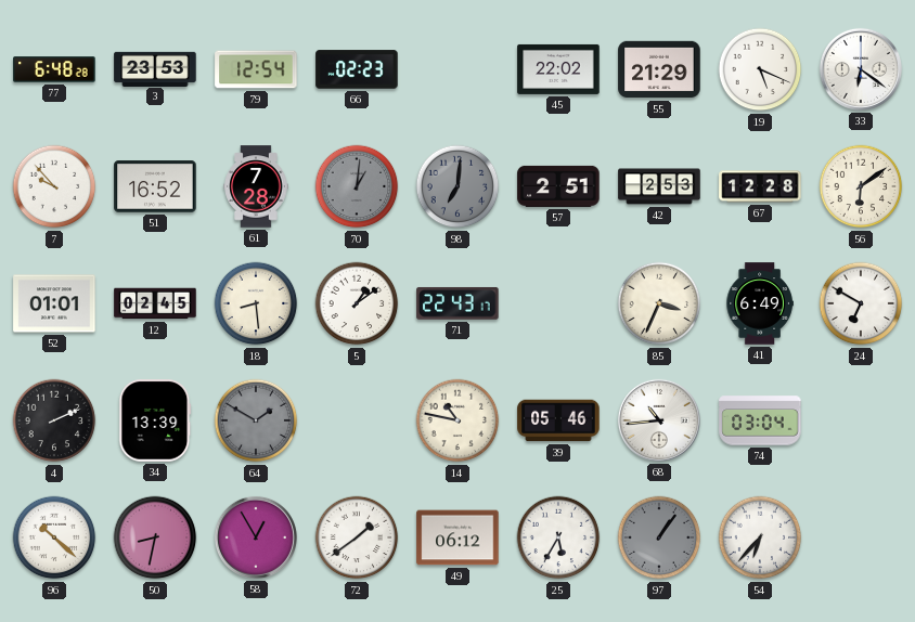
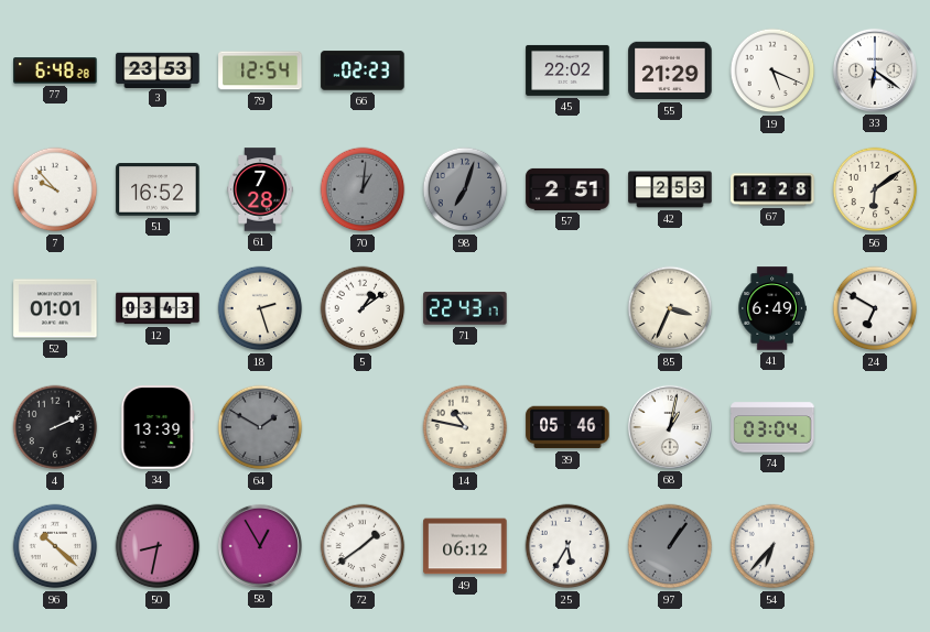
98: 7:01 -> 7:03
12: 02:45 -> 03:43
18: 8:29 -> 2:27
68: 10:44 -> 1:02
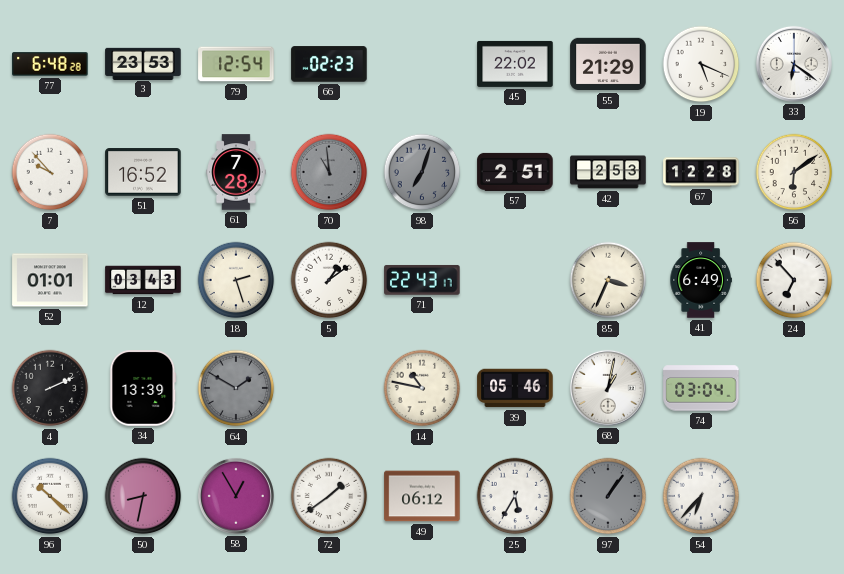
70: 1:01 -> 10:59
24: 6:50 -> 6:53
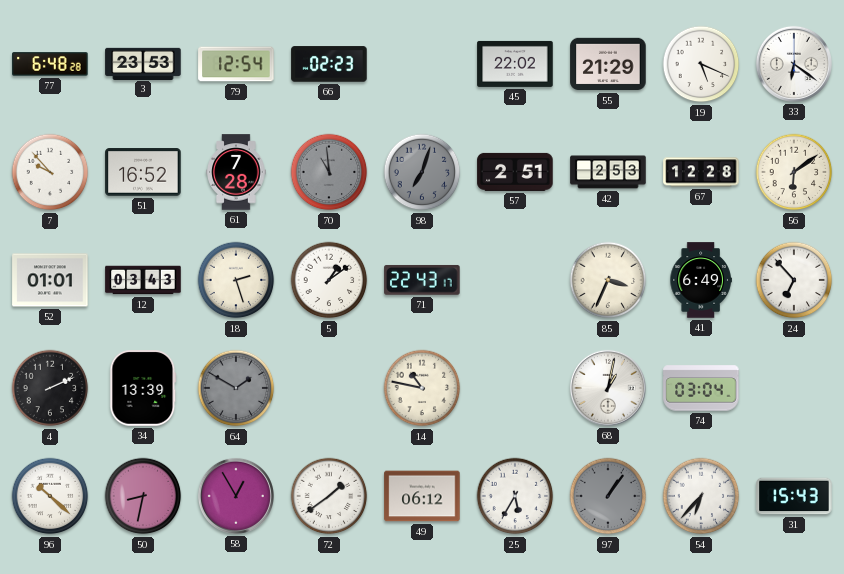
39: 05:46 -> none
31: none -> 15:43
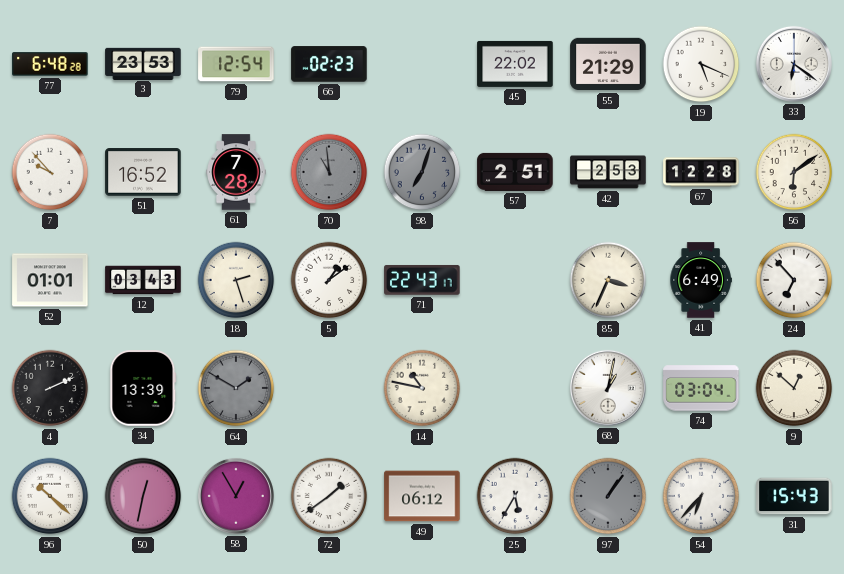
9: none -> 12:52
50: 8:32 -> 12:32
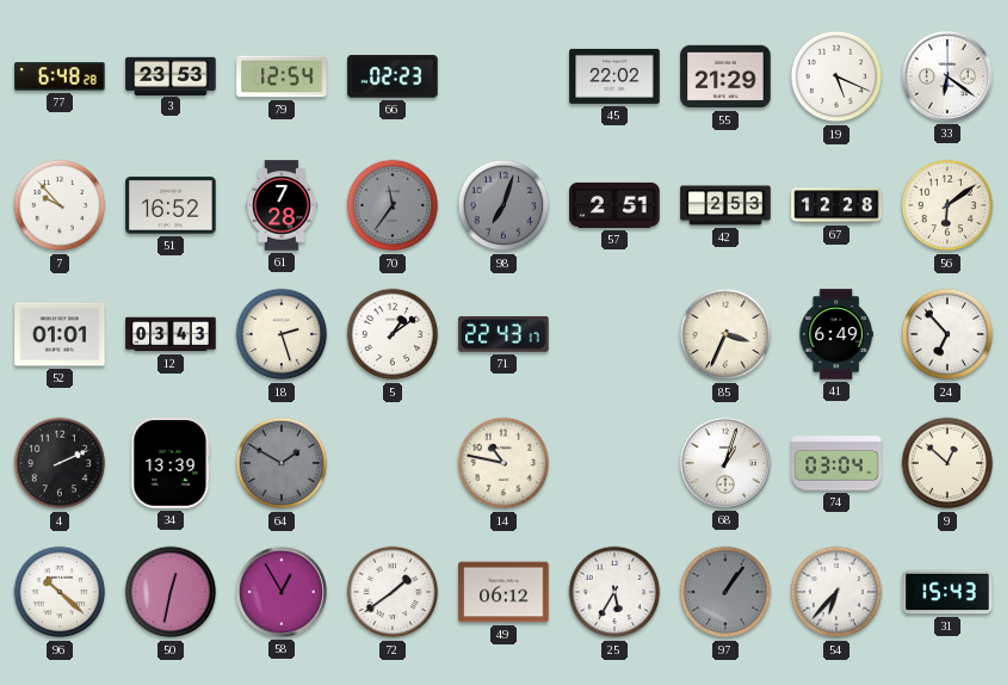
70: 10:59 -> 11:36
68: 1:02 -> 1:03
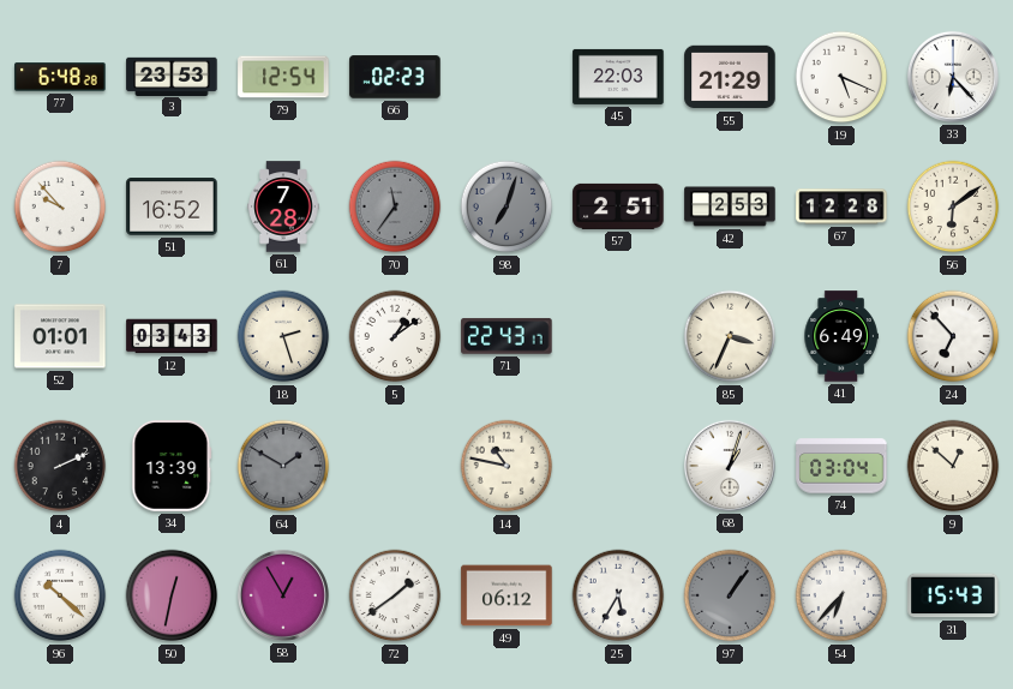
45: 22:02 -> 22:03
33: 6:21 -> 6:23
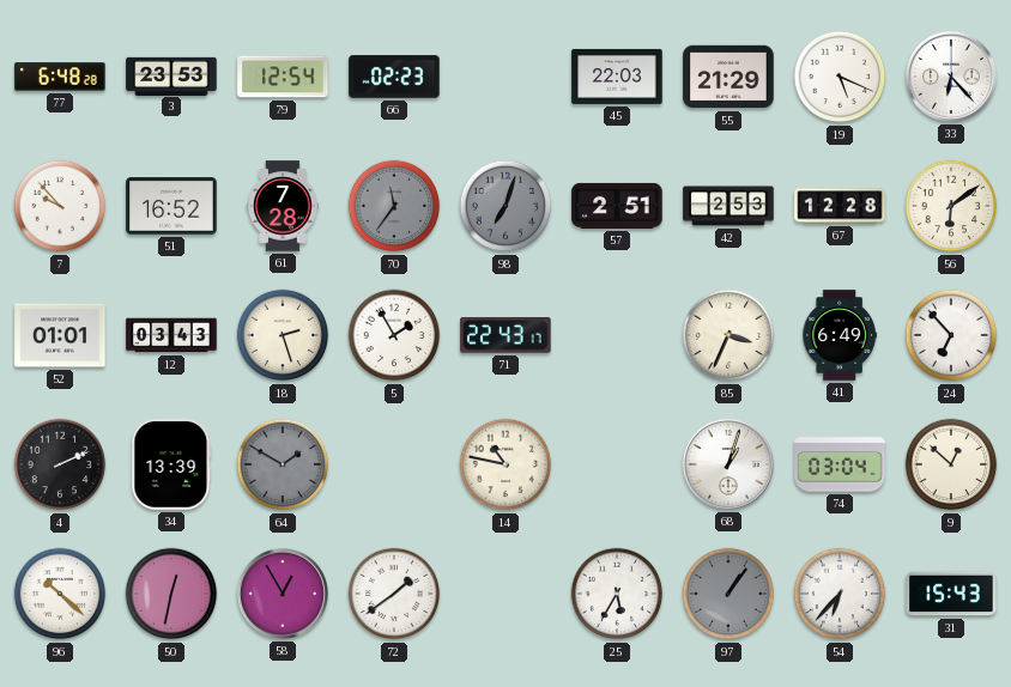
5: 1:09 -> 1:55
49: 06:12 -> none
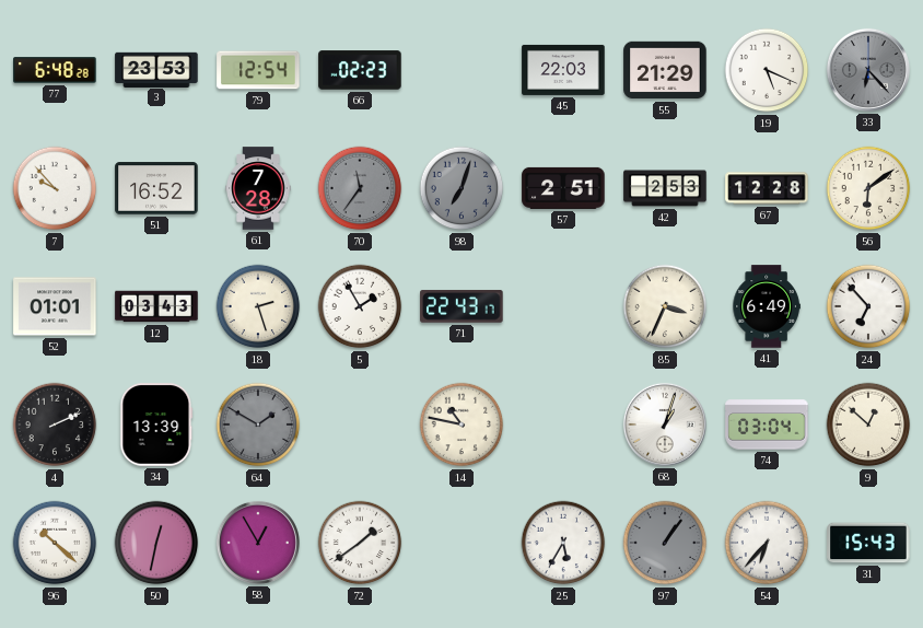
33 dial: white -> grey
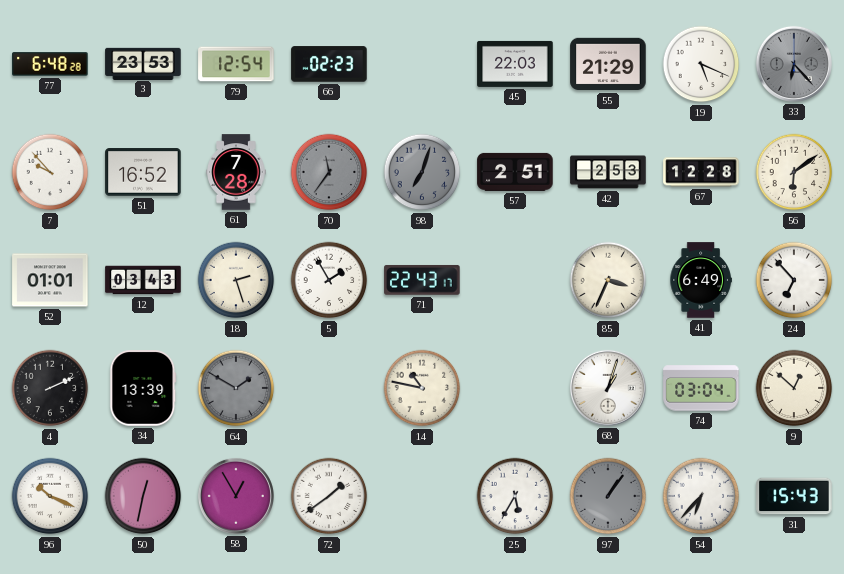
96: 10:22 -> 10:19
